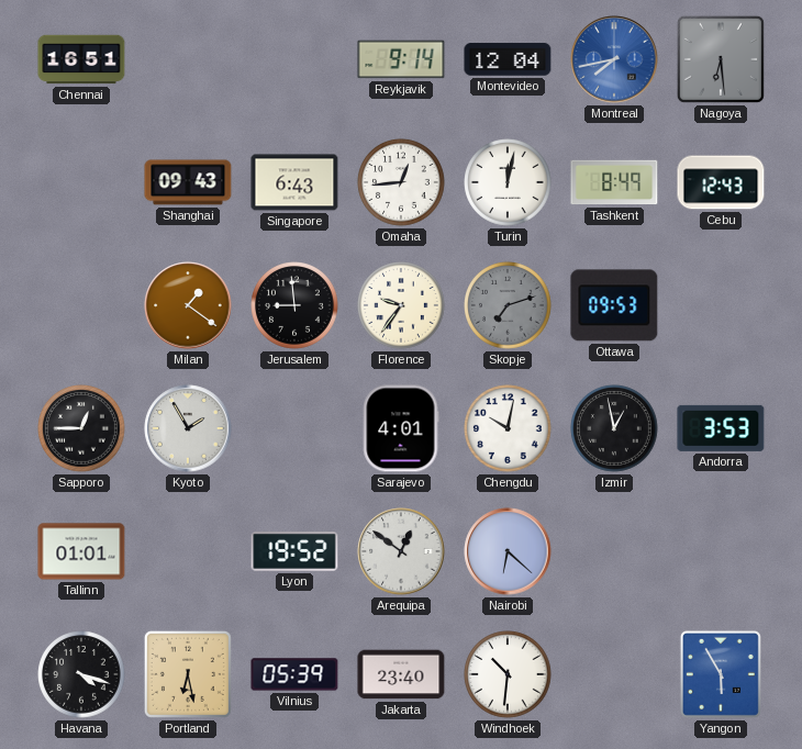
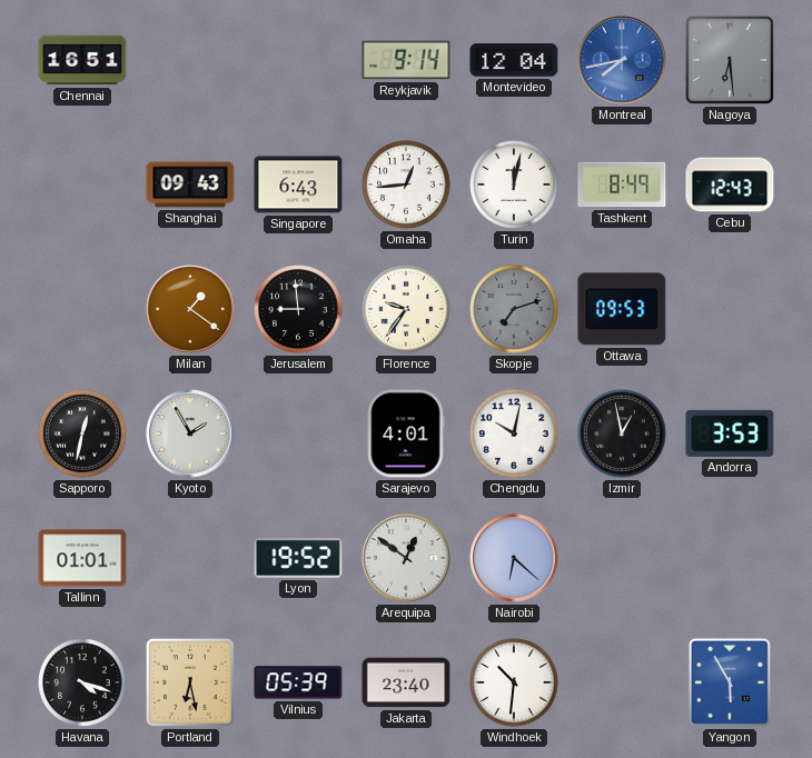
Sapporo: 12:45 -> 12:32
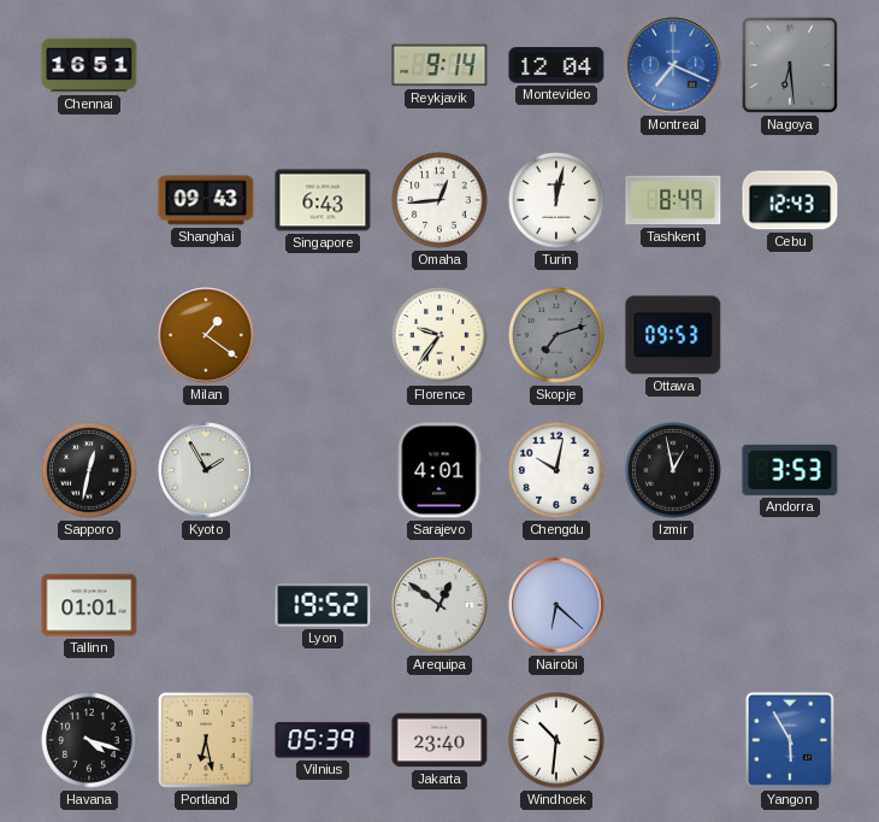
Montreal: 7:43 -> 7:19
Jerusalem: 8:59 -> none
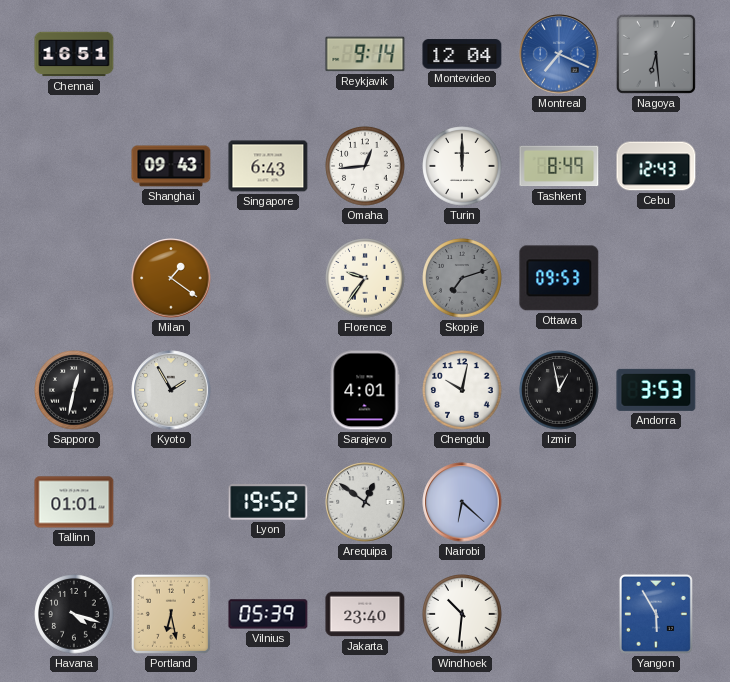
Turin: 12:02 -> 12:00
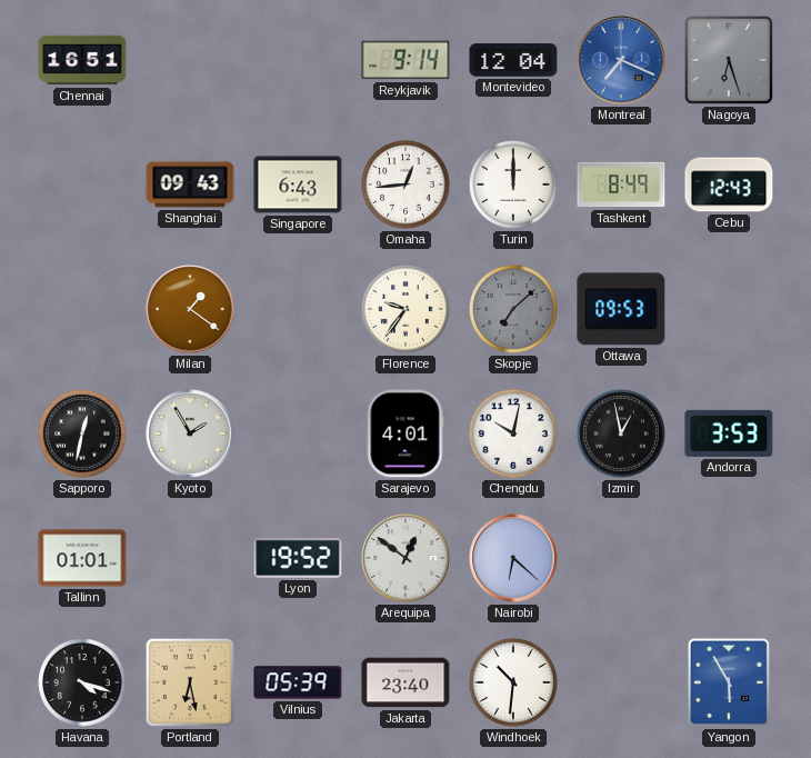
Nagoya: 6:29 -> 6:27
Skopje: 7:12 -> 7:08
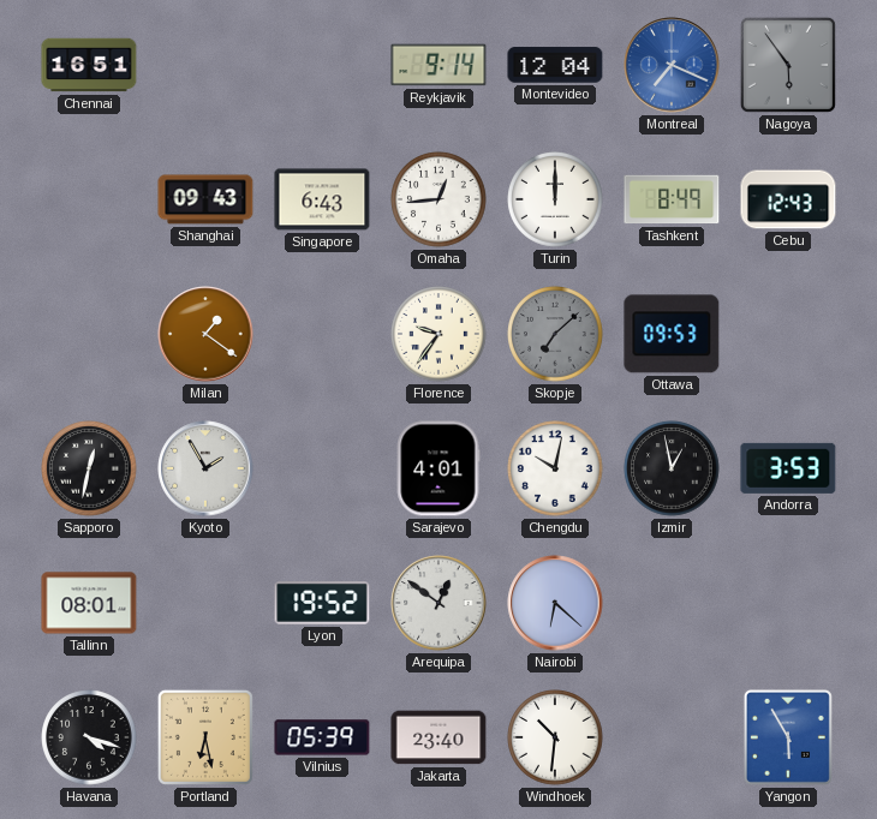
Nagoya: 6:27 -> 5:54
Tallinn: 01:01 -> 08:01
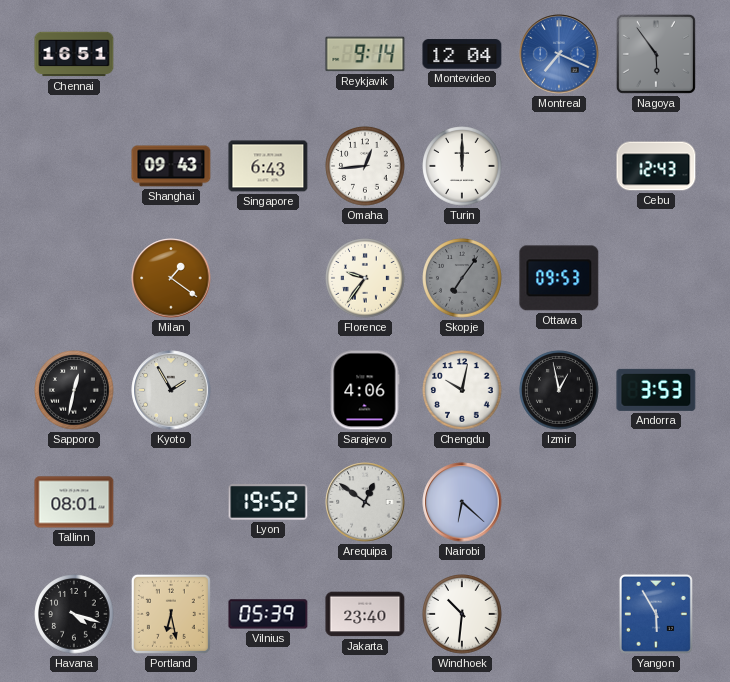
Tashkent: 8:49 -> none
Skopje: 7:08 -> 7:06
Sarajevo: 4:01 -> 4:06
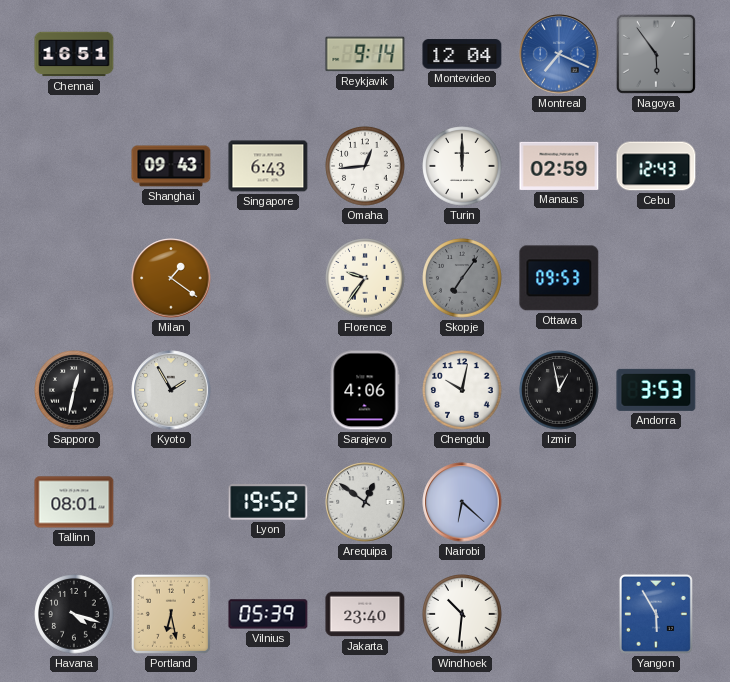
Manaus: none -> 02:59
